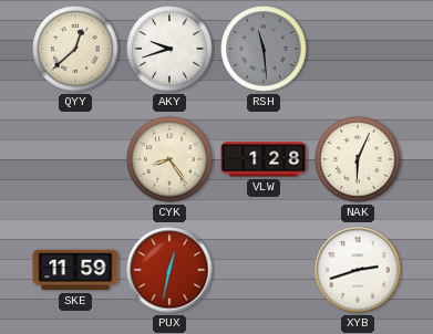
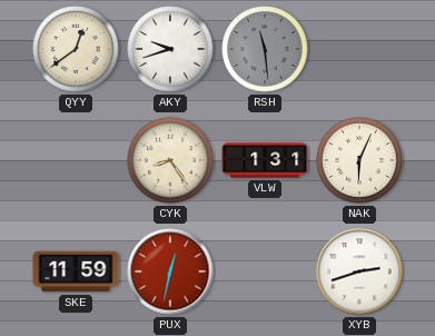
QYY: 12:38 -> 12:39
VLW: 1:28 -> 1:31
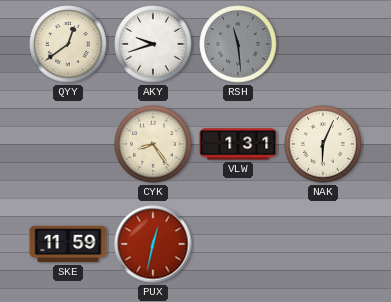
XYB: 2:42 -> none
